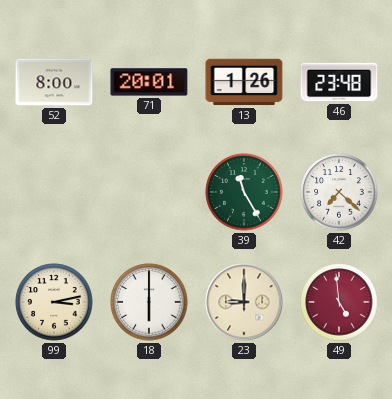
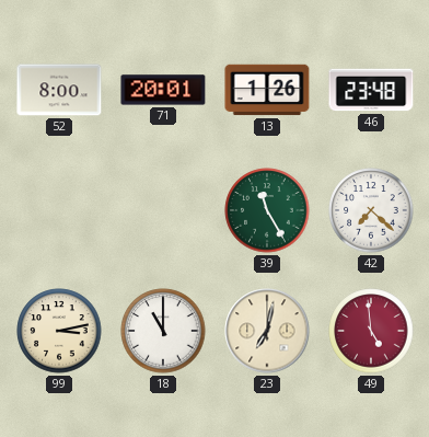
18: 6:00 -> 11:00
23: 9:00 -> 7:02
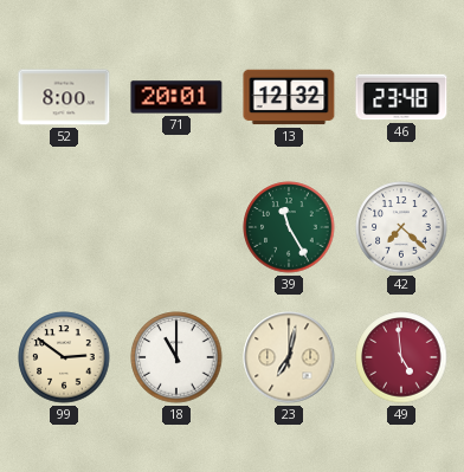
13: 1:26 -> 12:32
99: 3:13 -> 2:51
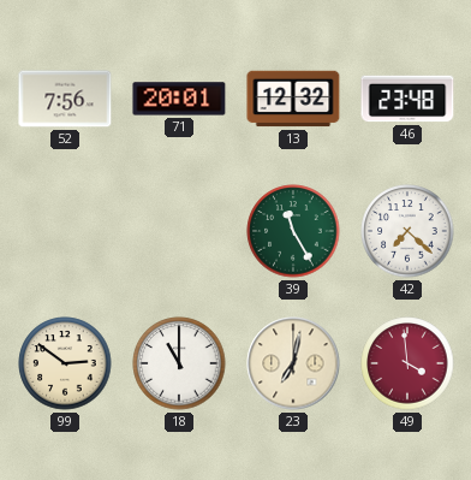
52: 8:00 -> 7:56
49: 4:59 -> 3:59
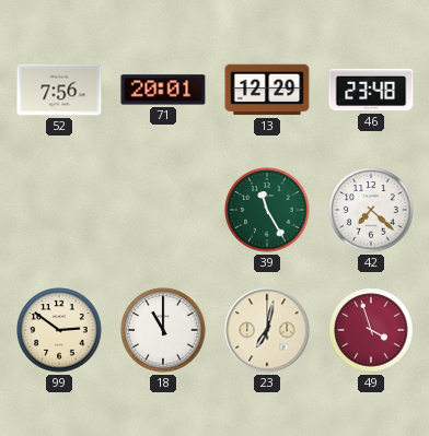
13: 12:32 -> 12:29
49: 3:59 -> 3:57
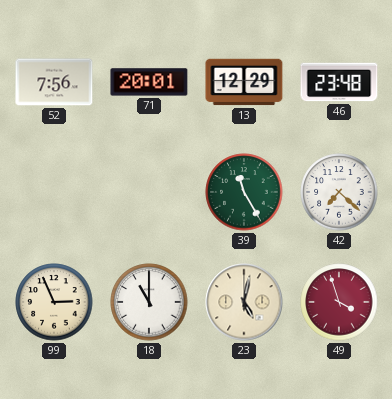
99: 2:51 -> 2:56
23: 7:02 -> 5:02
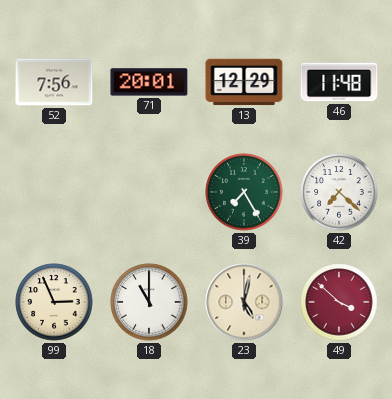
46: 23:48 -> 11:48
39: 11:25 -> 7:25
49: 3:57 -> 3:52
